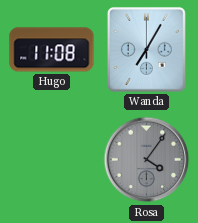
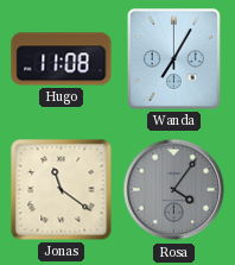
Jonas: none -> 11:21
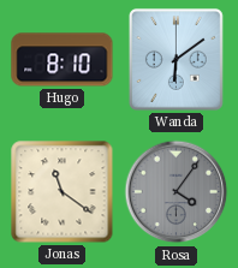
Hugo: 11:08 -> 8:10
Wanda: 7:05 -> 6:09
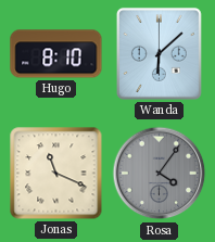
Wanda: 6:09 -> 6:08
Jonas: 11:21 -> 11:19
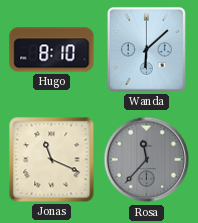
Rosa: 4:06 -> 11:37
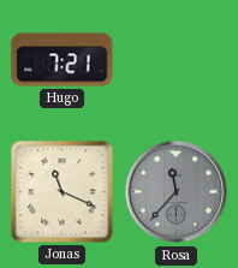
Hugo: 8:10 -> 7:21
Wanda: 6:08 -> none
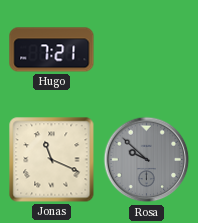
Rosa: 11:37 -> 9:52
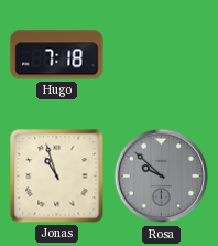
Hugo: 7:21 -> 7:18
Jonas: 11:19 -> 10:57
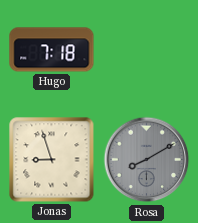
Jonas: 10:57 -> 8:57
Rosa: 9:52 -> 8:10
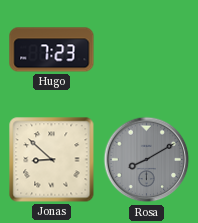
Hugo: 7:18 -> 7:23
Jonas: 8:57 -> 8:52
